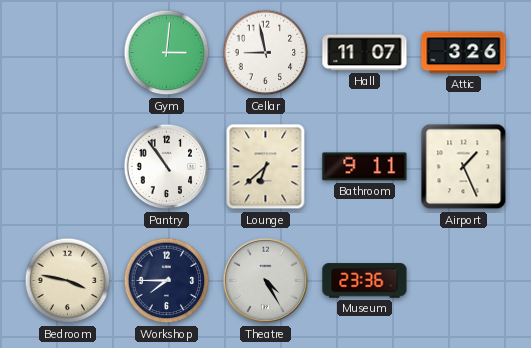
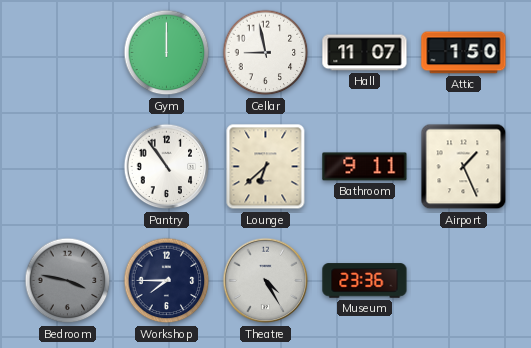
Gym: 3:01 -> 12:00
Attic: 3:26 -> 1:50
Bedroom dial: cream -> grey
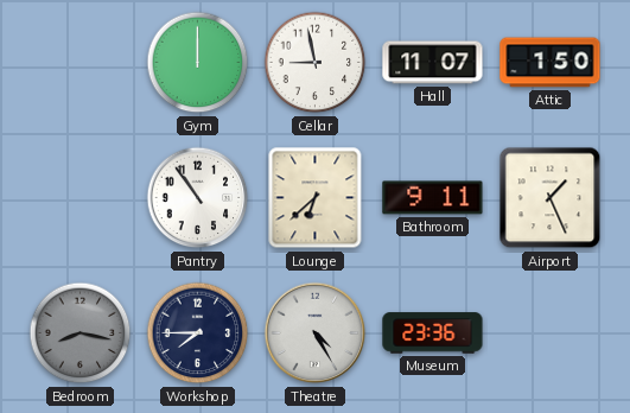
Bedroom: 3:47 -> 8:17
